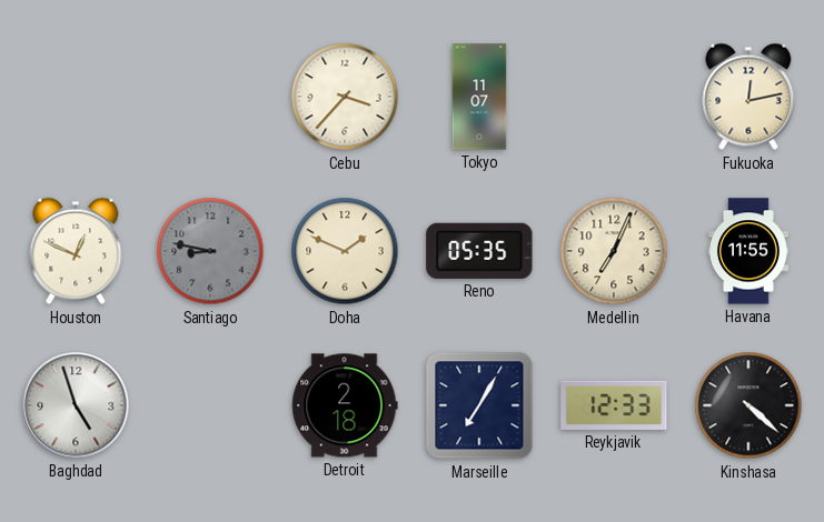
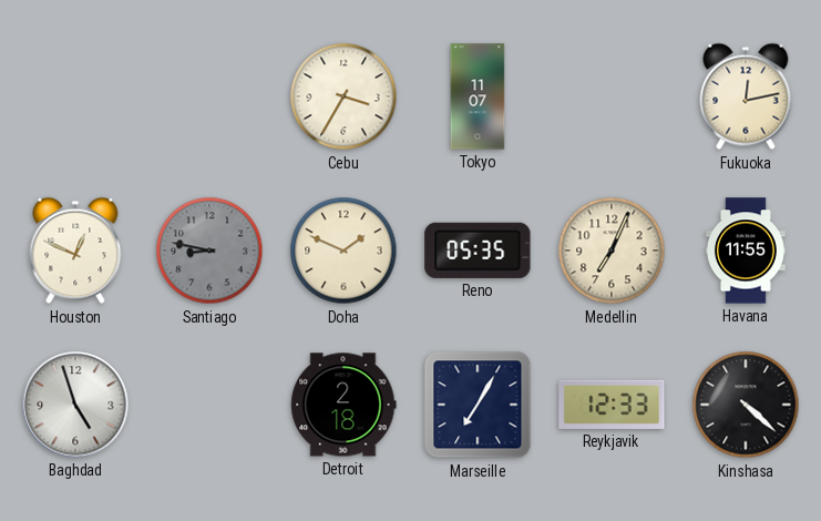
Cebu: 3:37 -> 3:35
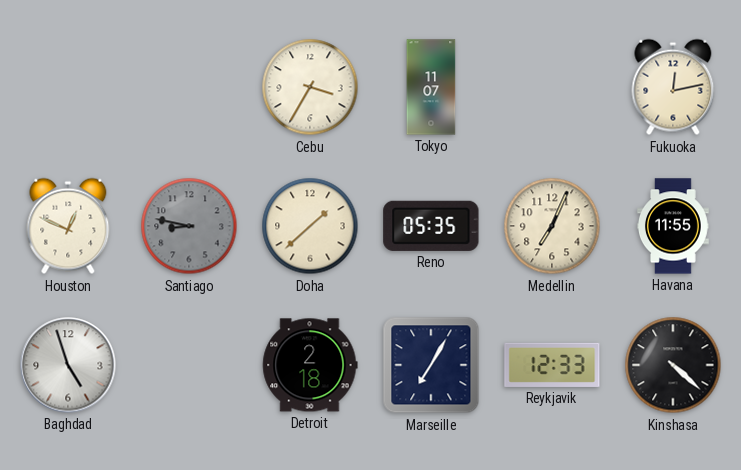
Doha: 1:49 -> 1:38
